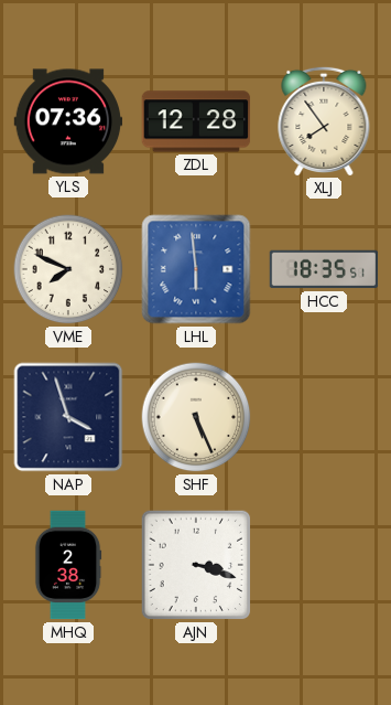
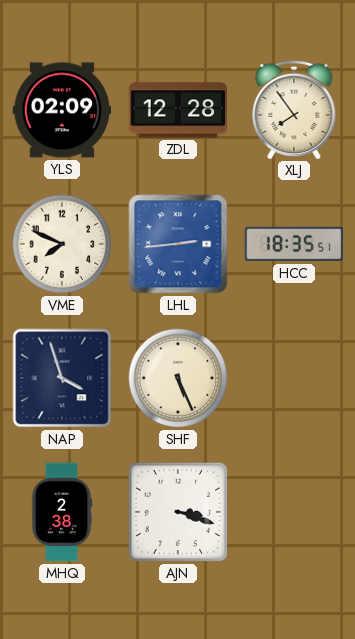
YLS: 07:36 -> 02:09
LHL: 5:59 -> 2:44
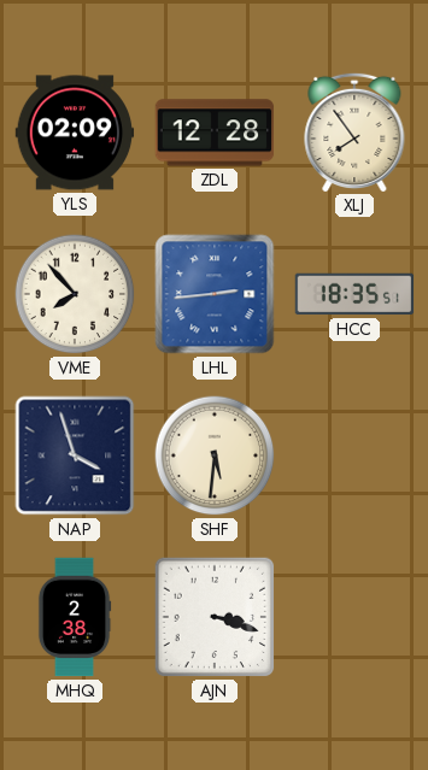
VME: 7:49 -> 7:53
SHF: 5:26 -> 5:31
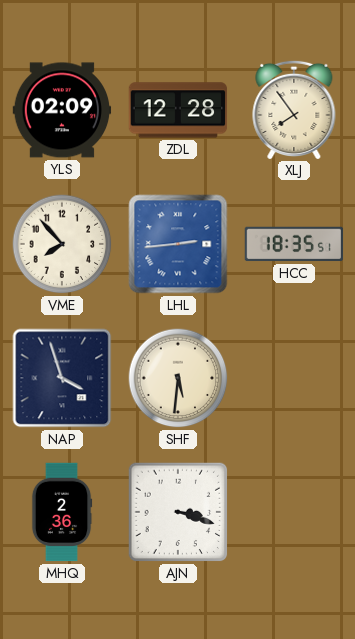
MHQ: 2:38 -> 2:36
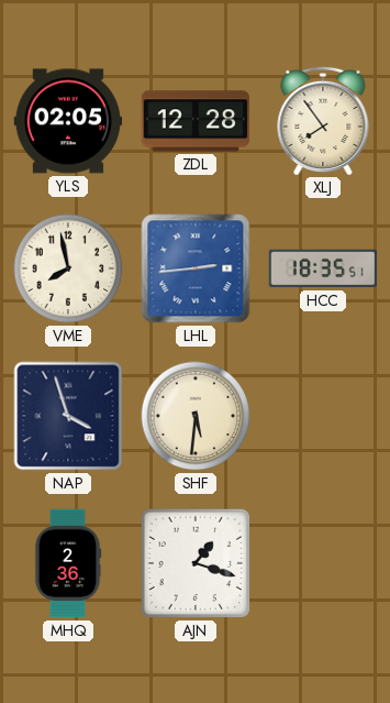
YLS: 02:09 -> 02:05
VME: 7:53 -> 7:58
AJN: 3:18 -> 1:18
